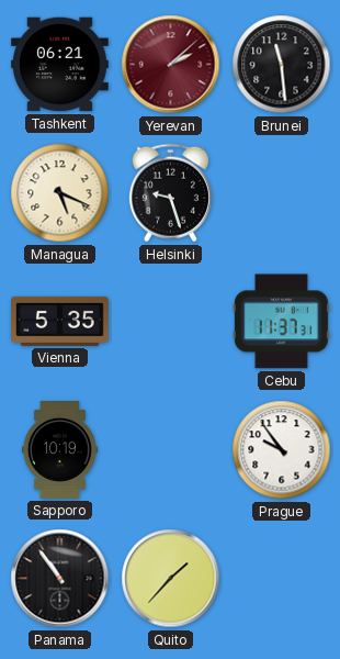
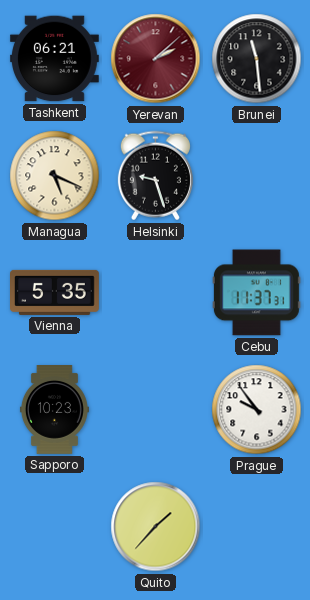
Sapporo: 10:19 -> 10:23
Panama: 10:54 -> none
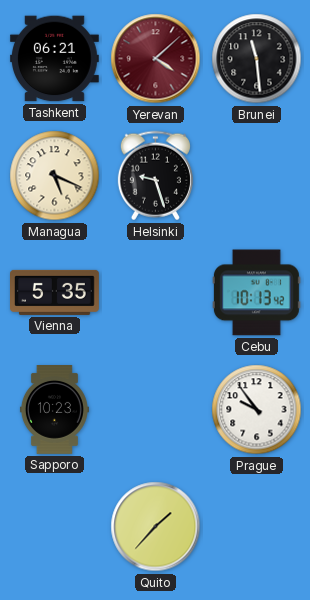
Yerevan: 2:08 -> 4:08
Cebu: 11:37 -> 10:13
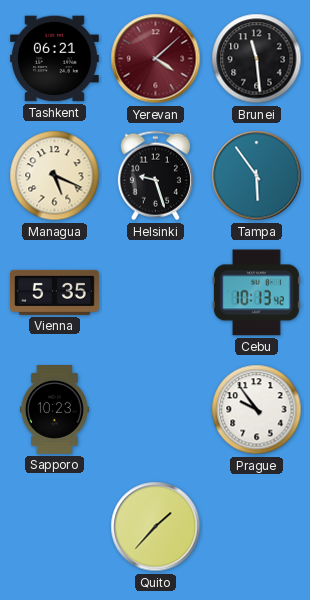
Tampa: none -> 5:54
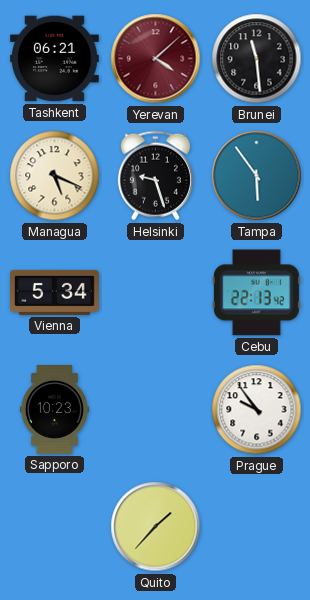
Vienna: 5:35 -> 5:34
Cebu: 10:13 -> 22:13
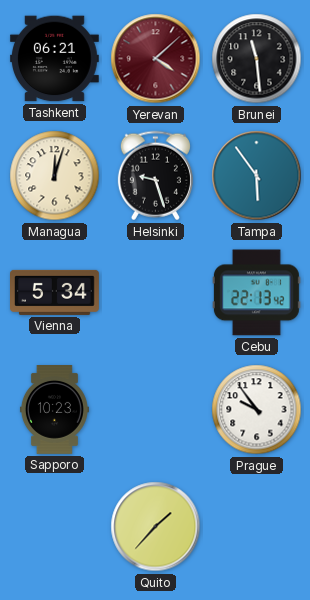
Managua: 5:19 -> 12:03
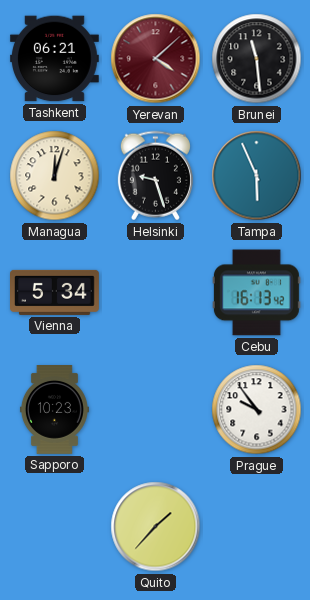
Tampa: 5:54 -> 5:56
Cebu: 22:13 -> 16:13
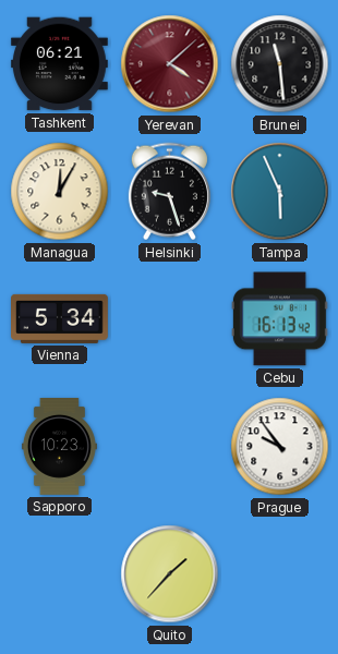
Managua: 12:03 -> 12:05
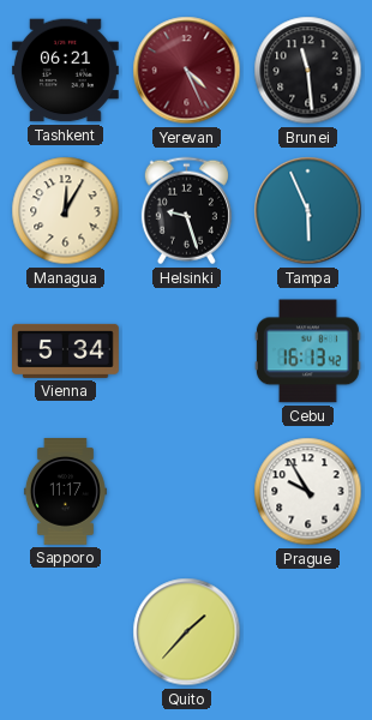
Yerevan: 4:08 -> 4:26
Sapporo: 10:23 -> 11:17
Prague: 9:54 -> 9:55
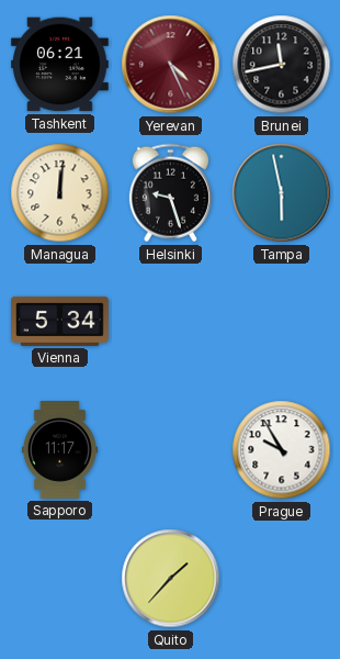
Brunei: 11:29 -> 11:43
Managua: 12:05 -> 12:01
Tampa: 5:56 -> 5:58
Cebu: 16:13 -> none
